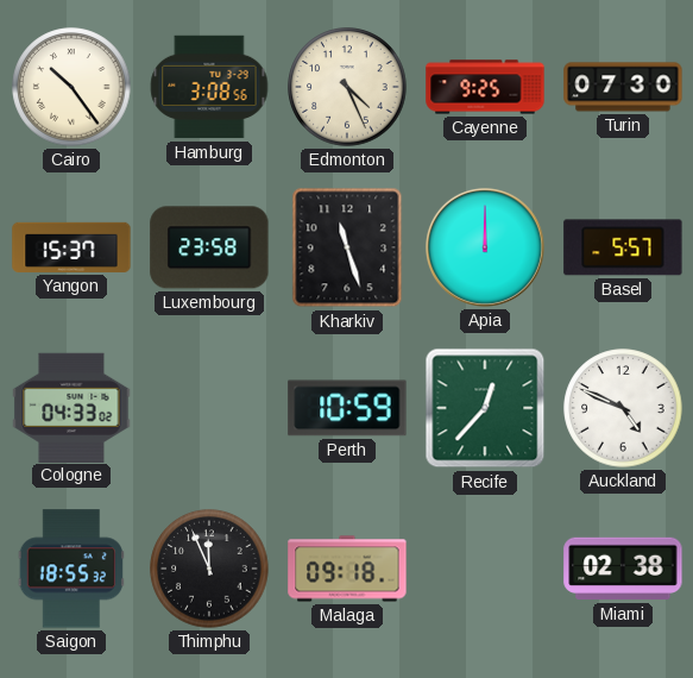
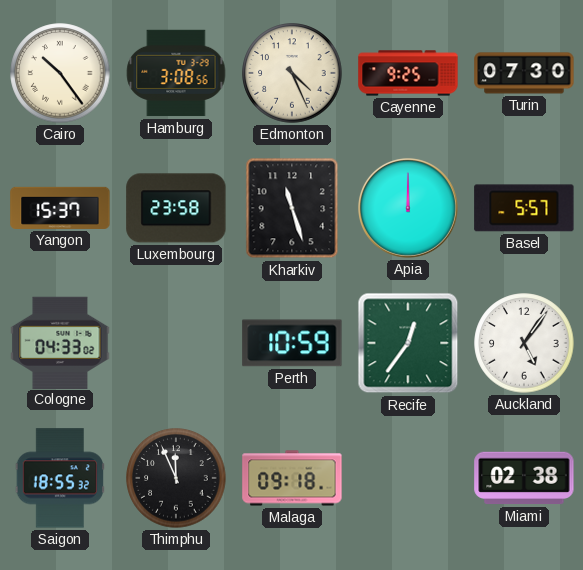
Recife: 12:37 -> 12:36
Auckland: 4:49 -> 5:06
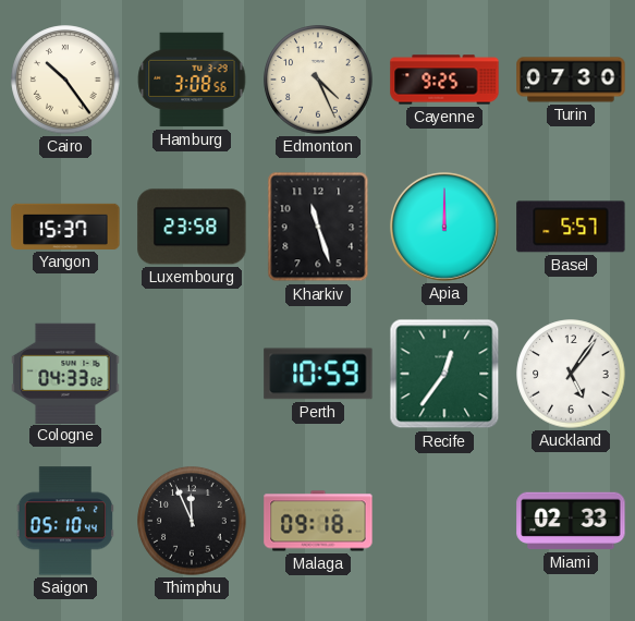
Saigon: 18:55 -> 05:10
Miami: 02:38 -> 02:33
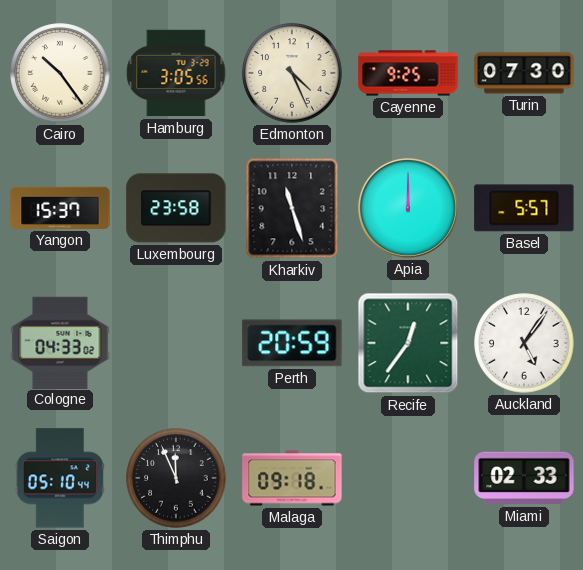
Hamburg: 3:08 -> 3:05
Perth: 10:59 -> 20:59
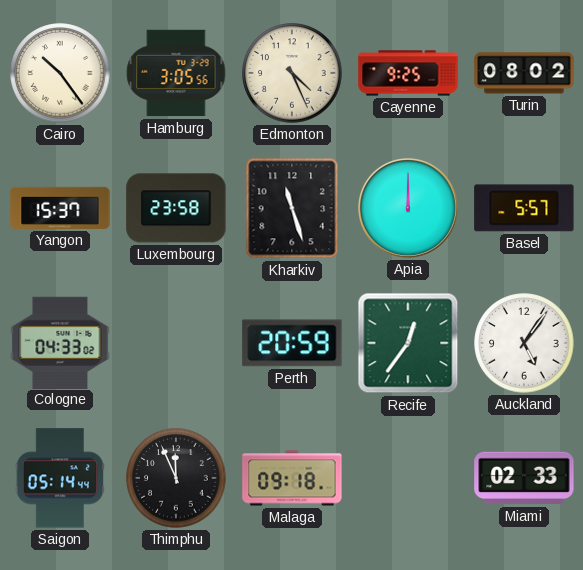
Turin: 07:30 -> 08:02
Saigon: 05:10 -> 05:14
